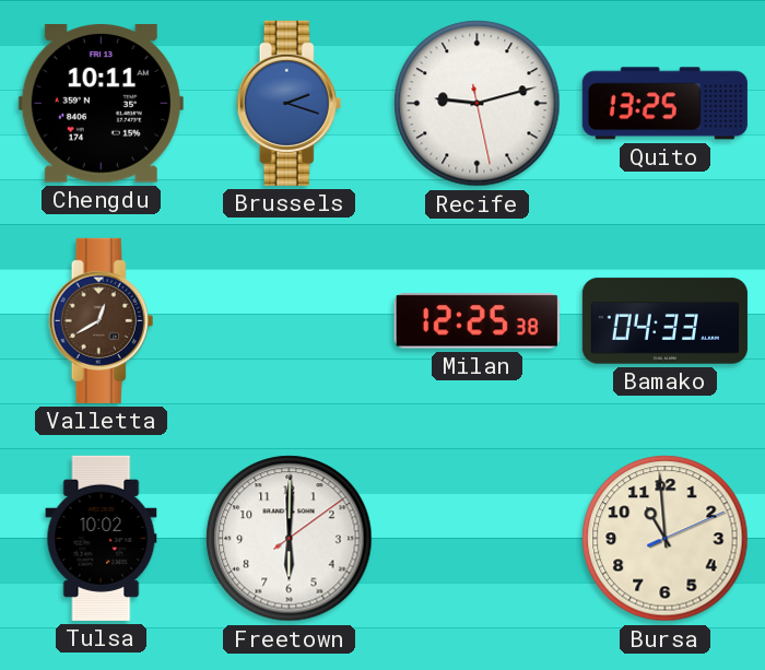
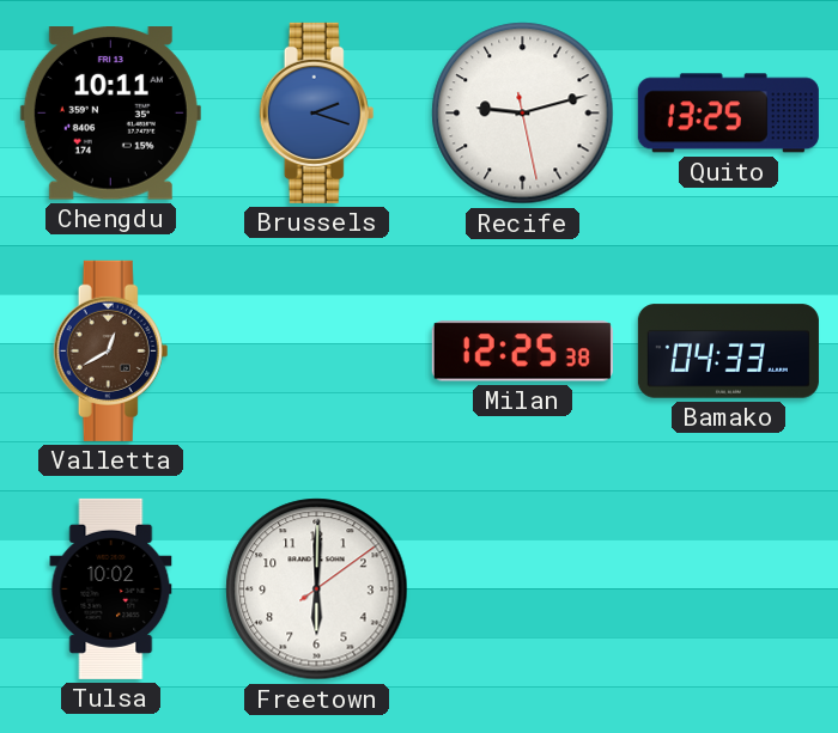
Bursa: 10:59 -> none
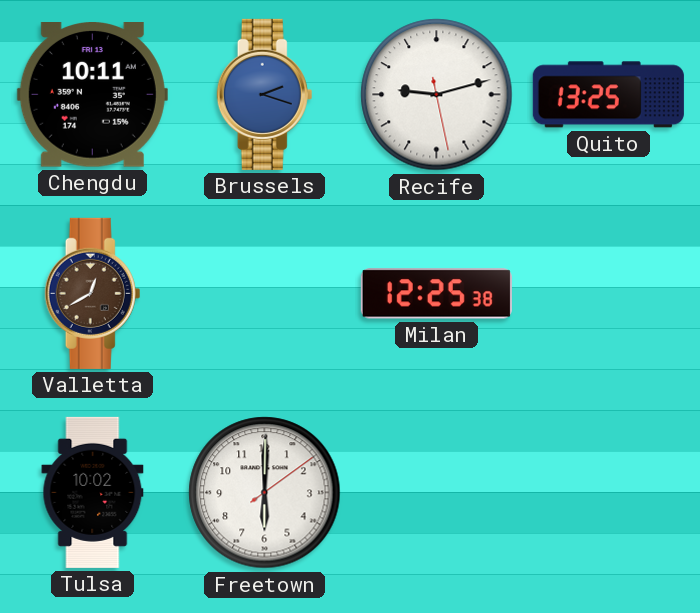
Bamako: 04:33 -> none
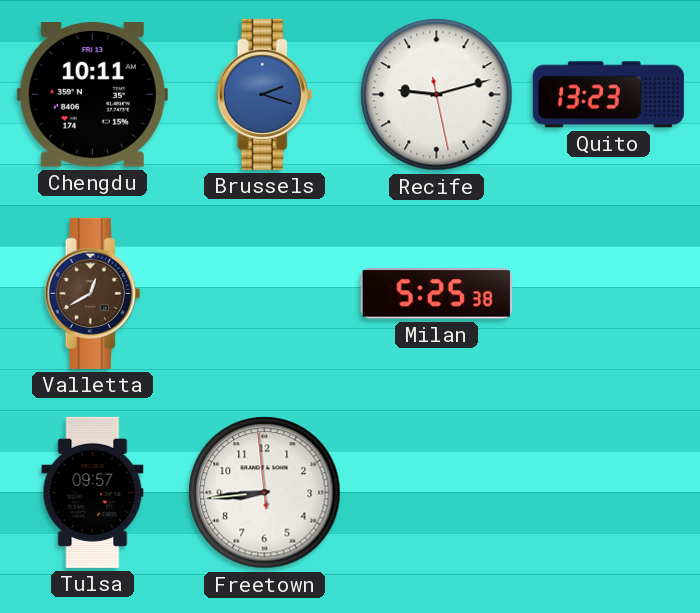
Quito: 13:25 -> 13:23
Milan: 12:25 -> 5:25
Tulsa: 10:02 -> 09:57
Freetown: 6:00 -> 8:43
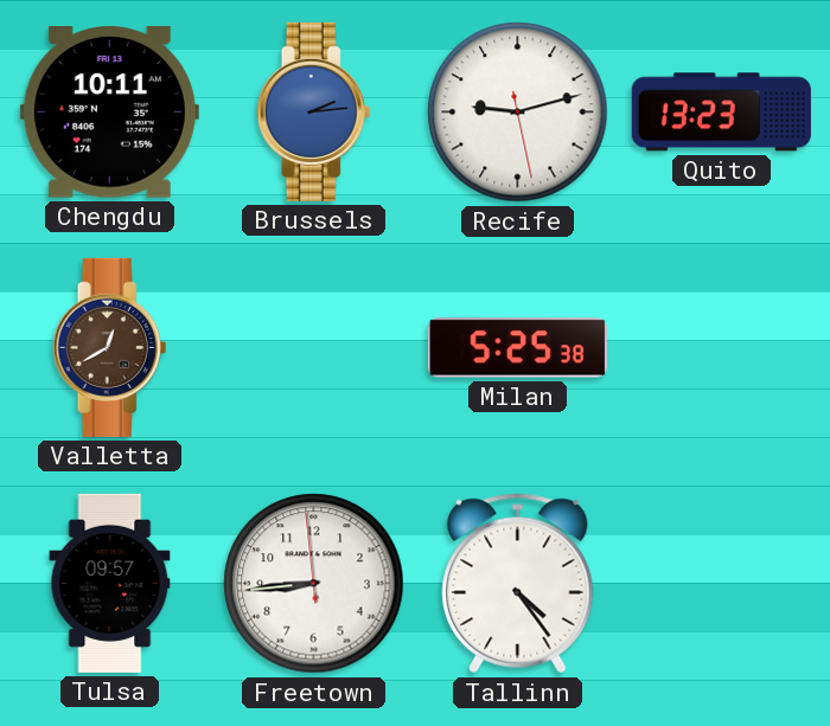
Brussels: 2:18 -> 2:14
Tallinn: none -> 4:24
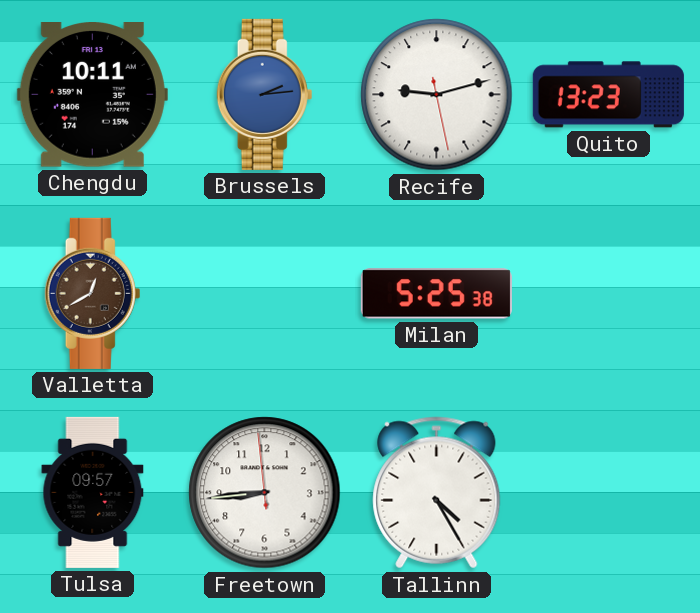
Tallinn: 4:24 -> 4:25
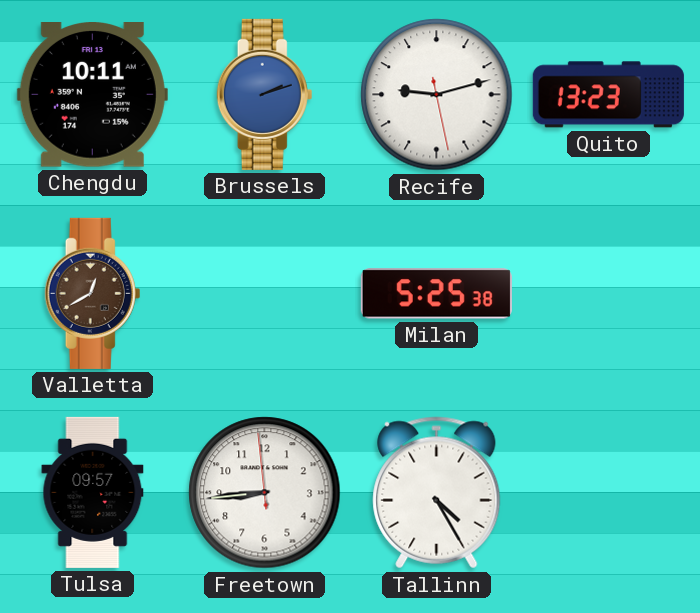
Brussels: 2:14 -> 2:12
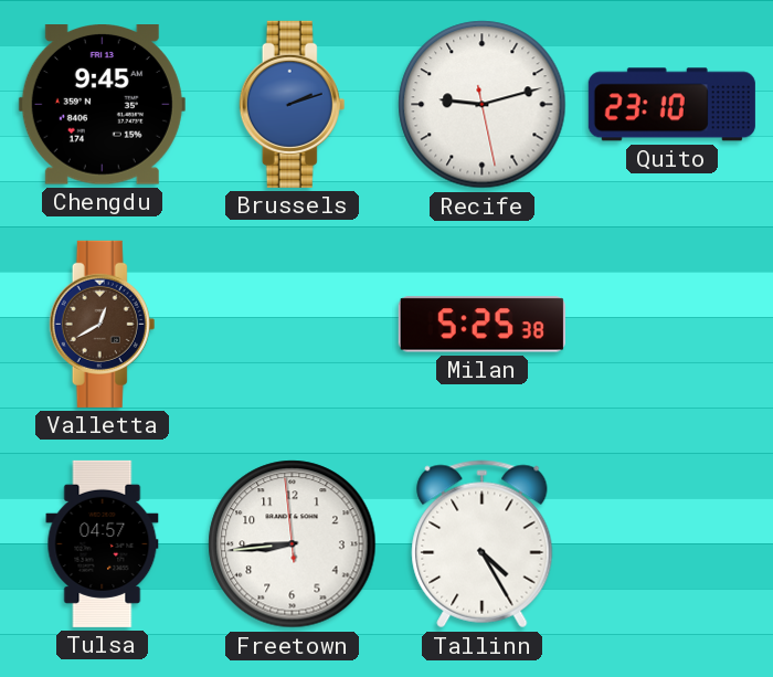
Chengdu: 10:11 -> 9:45
Quito: 13:23 -> 23:10
Tulsa: 09:57 -> 04:57
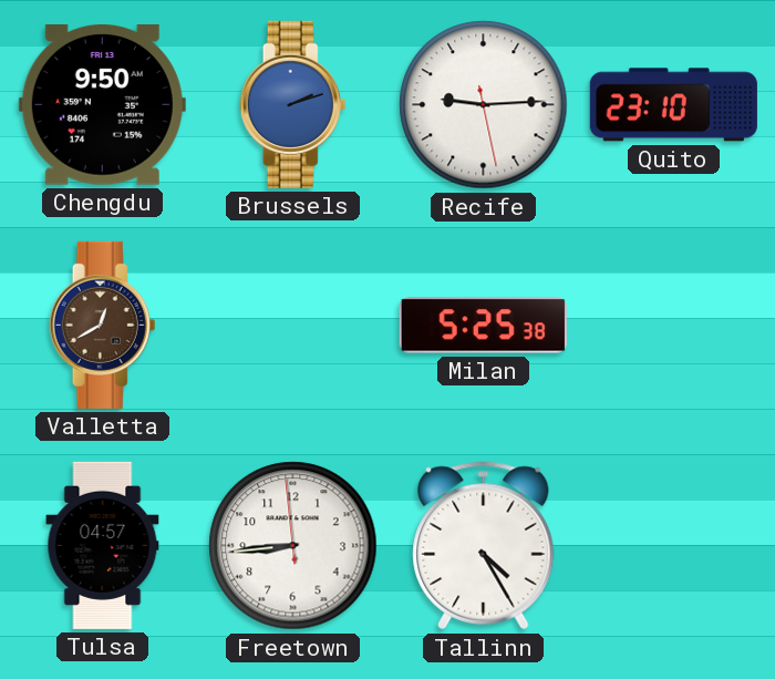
Chengdu: 9:45 -> 9:50
Recife: 9:12 -> 9:14
